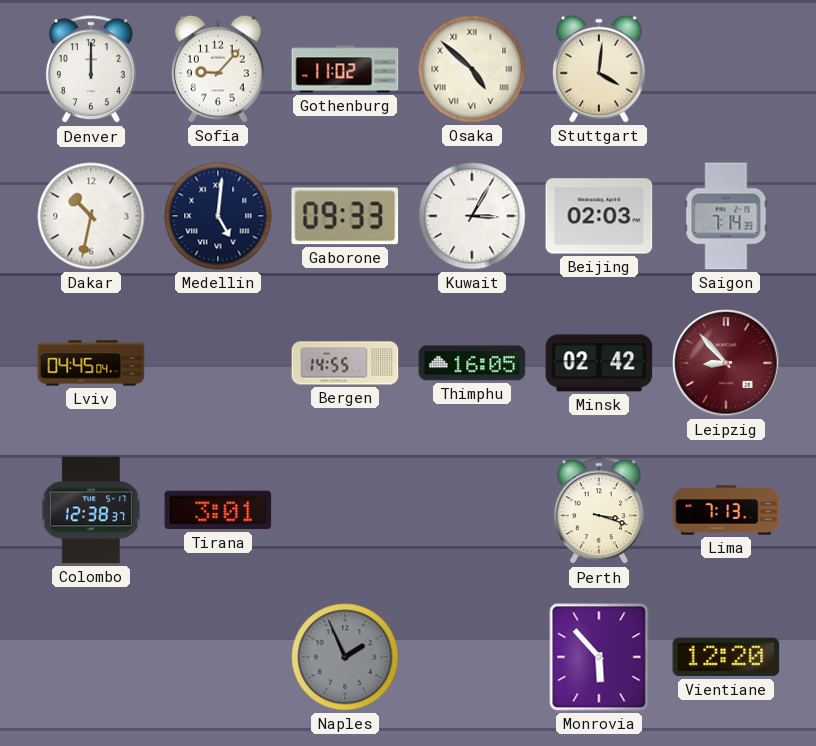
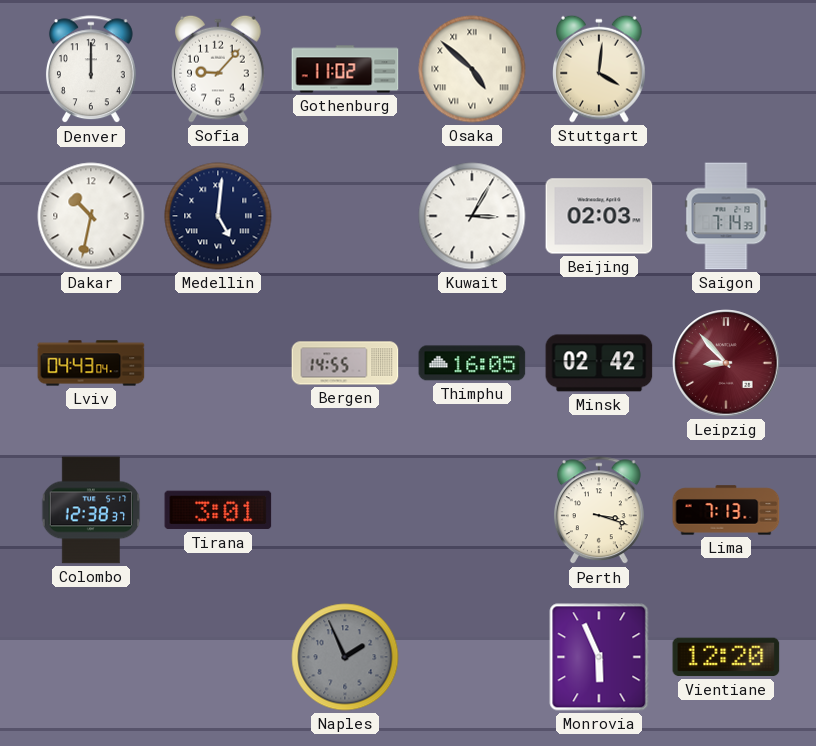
Gaborone: 09:33 -> none
Lviv: 04:45 -> 04:43
Monrovia: 5:53 -> 5:56
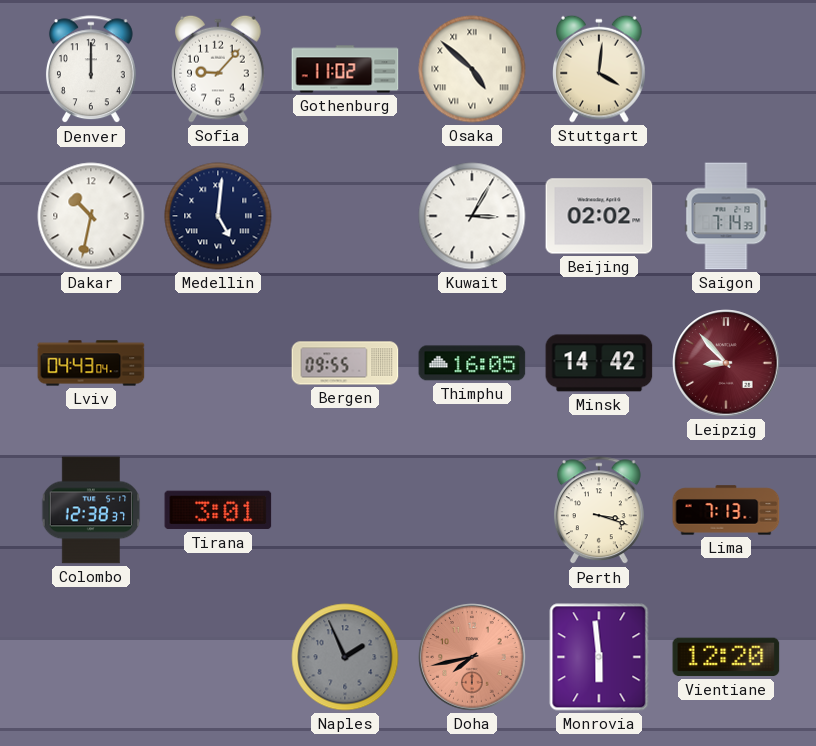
Beijing: 02:03 -> 02:02
Bergen: 14:55 -> 09:55
Minsk: 02:42 -> 14:42
Doha: none -> 7:43
Monrovia: 5:56 -> 5:59
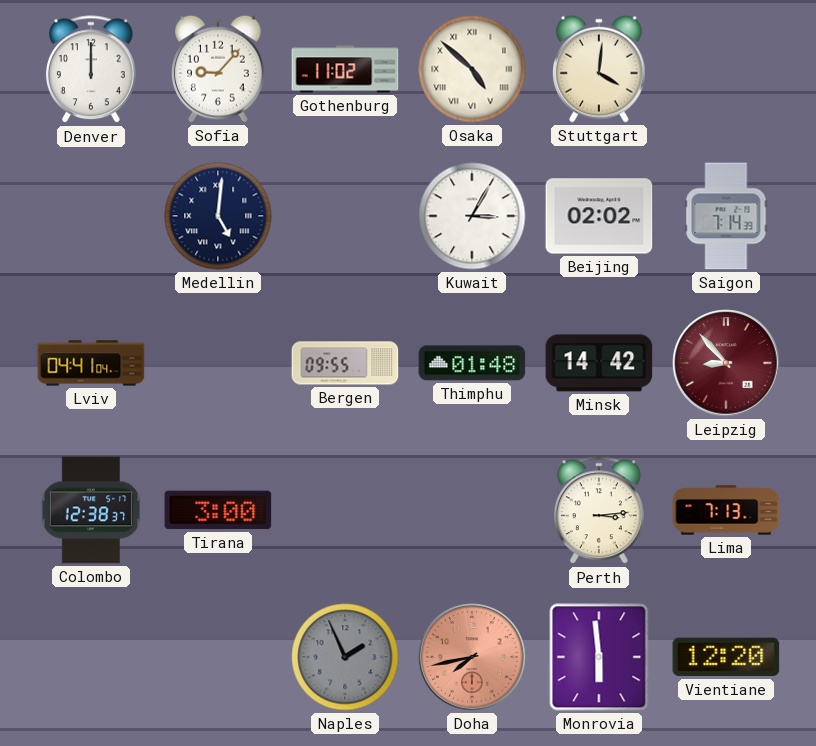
Dakar: 10:32 -> none
Lviv: 04:43 -> 04:41
Thimphu: 16:05 -> 01:48
Tirana: 3:01 -> 3:00
Perth: 3:18 -> 3:14
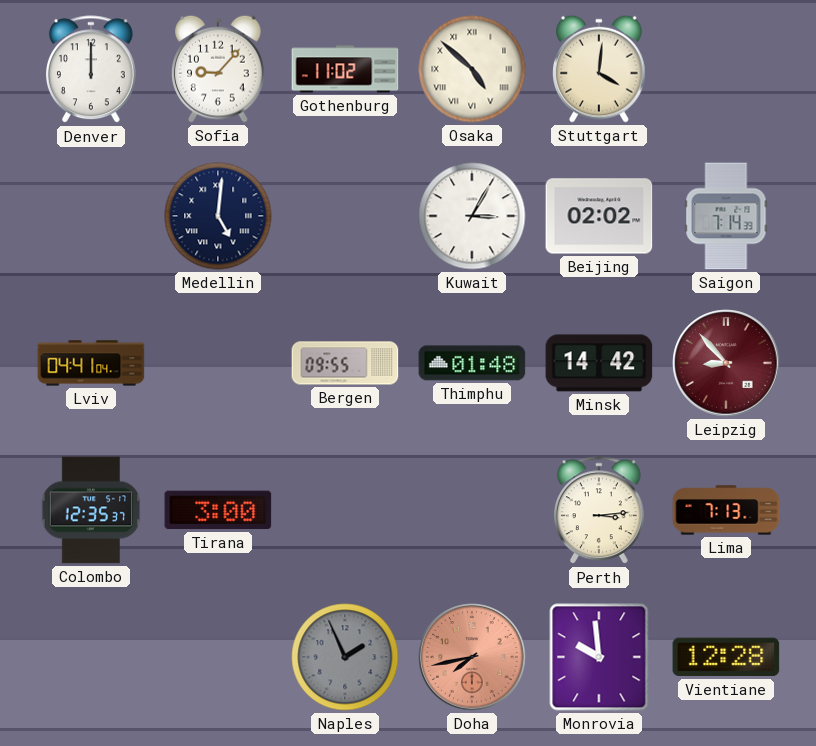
Colombo: 12:38 -> 12:35
Monrovia: 5:59 -> 9:59
Vientiane: 12:20 -> 12:28
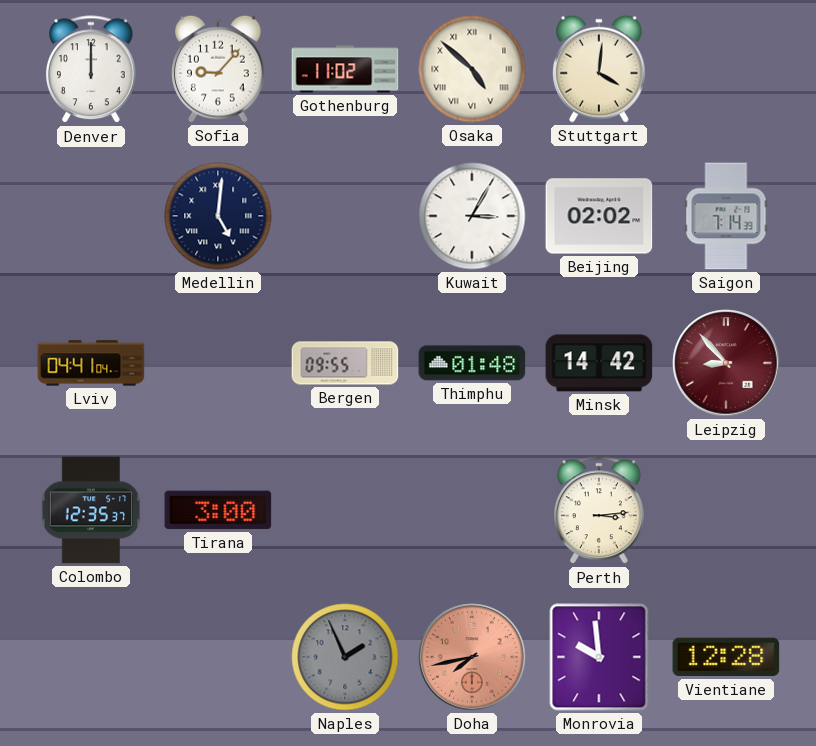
Lima: 7:13 -> none
